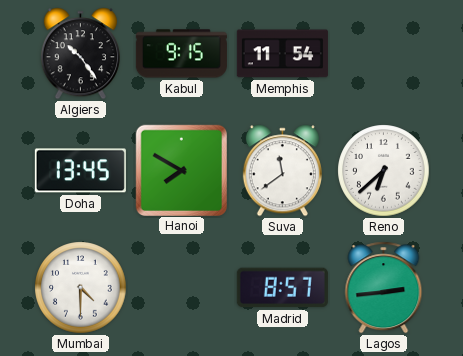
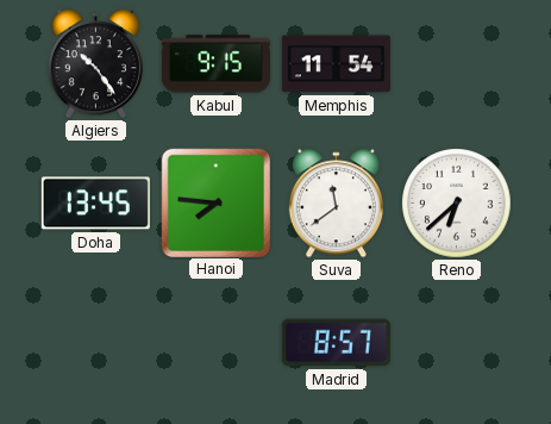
Hanoi: 7:50 -> 7:46
Mumbai: 4:30 -> none
Lagos: 2:44 -> none
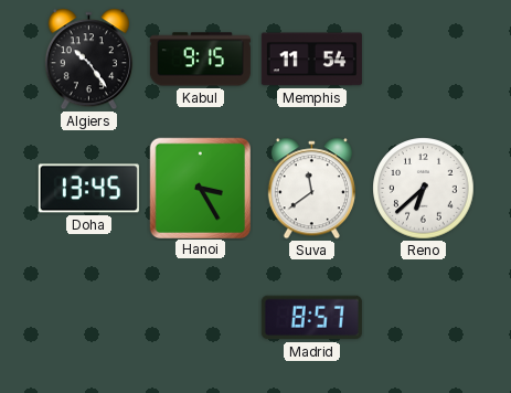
Hanoi: 7:46 -> 3:25
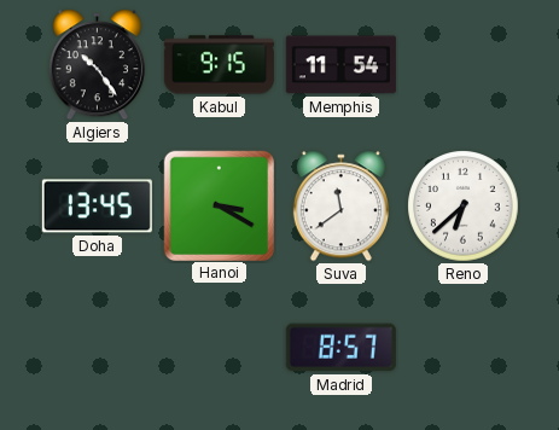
Hanoi: 3:25 -> 3:20
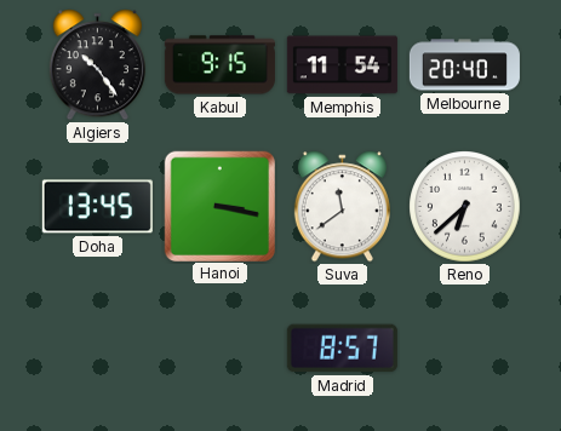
Melbourne: none -> 20:40
Hanoi: 3:20 -> 3:17
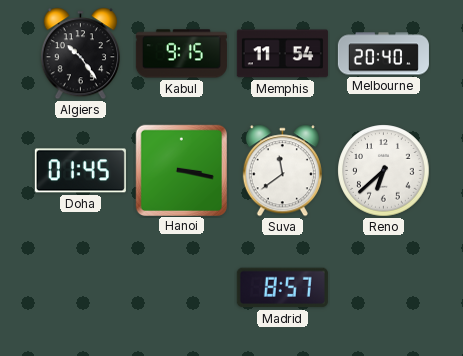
Doha: 13:45 -> 01:45
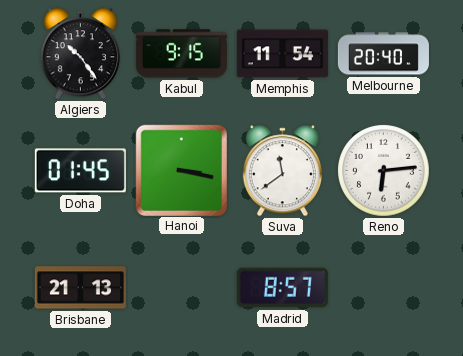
Reno: 6:38 -> 6:14
Brisbane: none -> 21:13
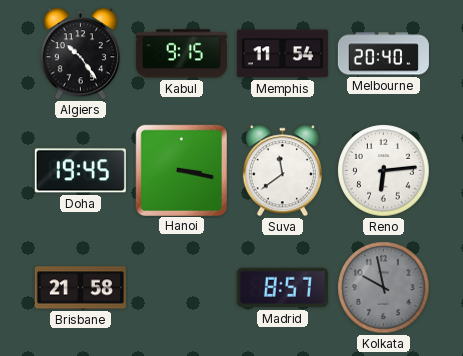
Doha: 01:45 -> 19:45
Brisbane: 21:13 -> 21:58
Kolkata: none -> 9:58
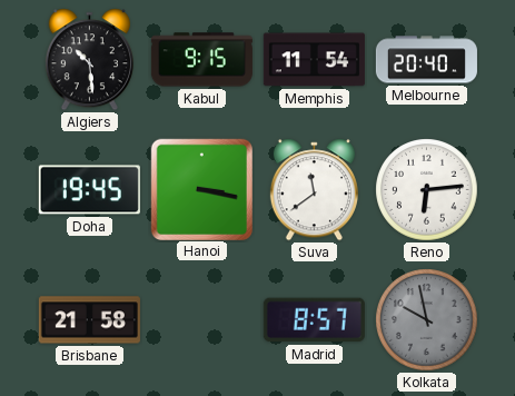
Algiers: 10:24 -> 10:29
